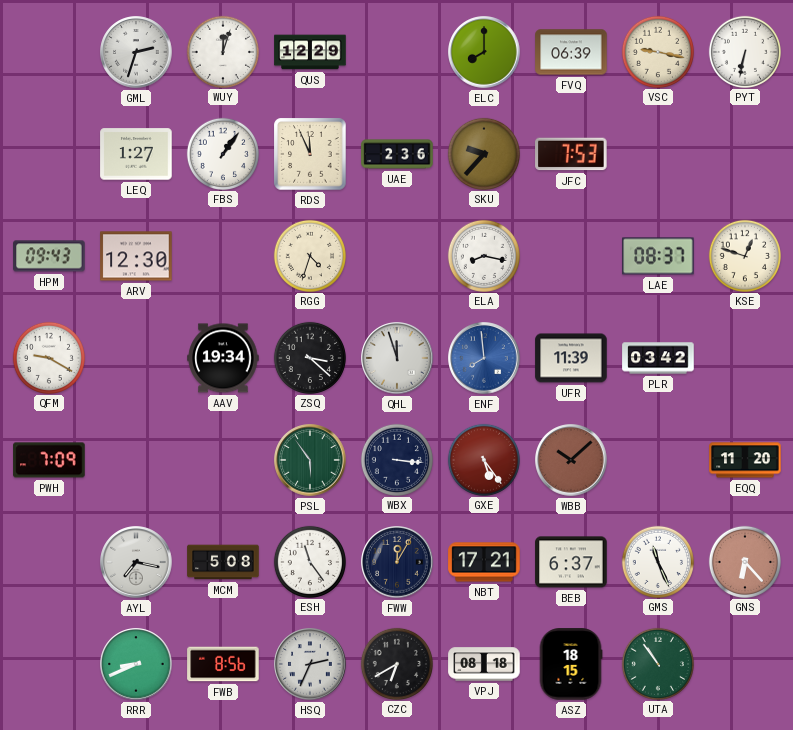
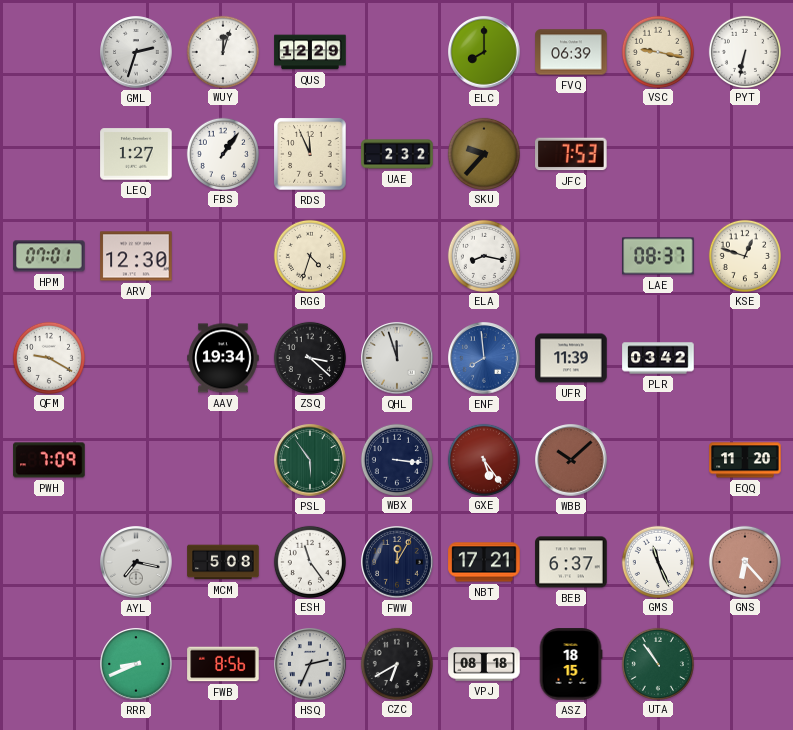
UAE: 2:36 -> 2:32
HPM: 09:43 -> 07:01
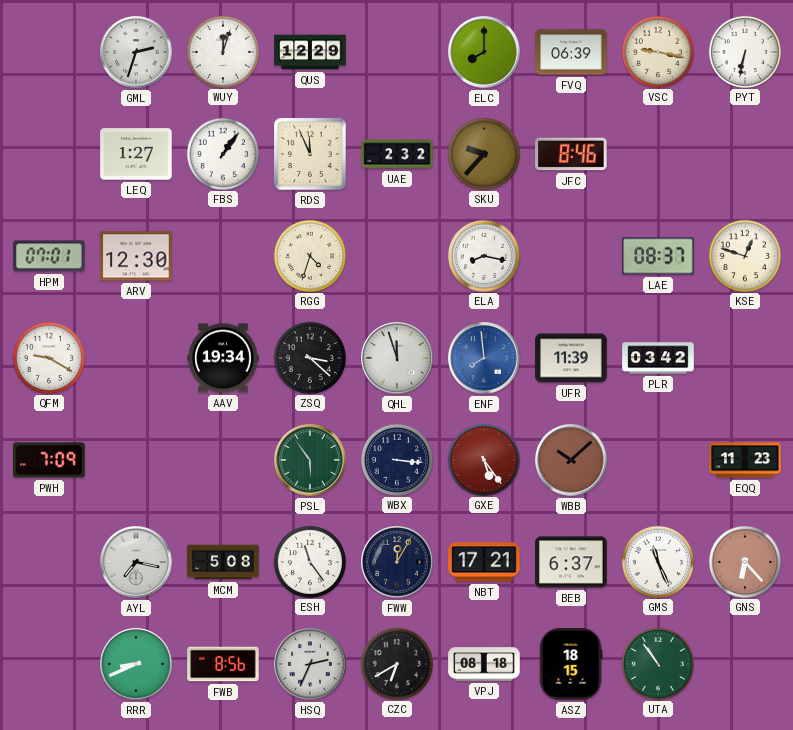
JFC: 7:53 -> 8:46
EQQ: 11:20 -> 11:23
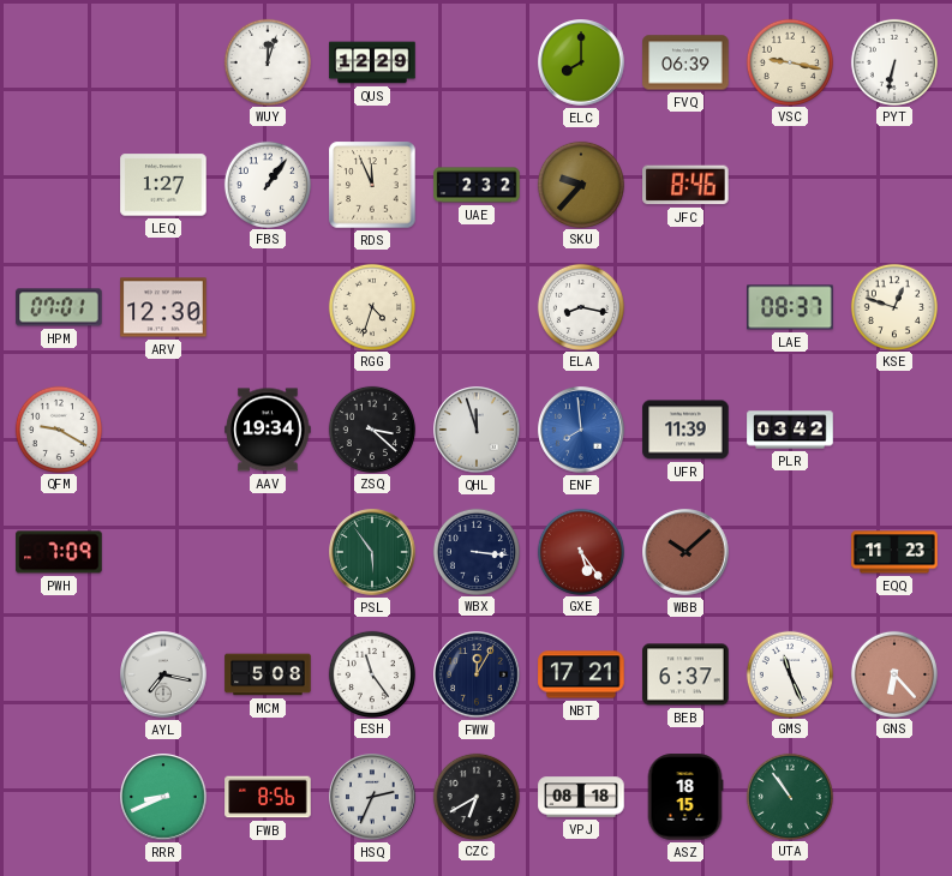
GML: 2:33 -> none
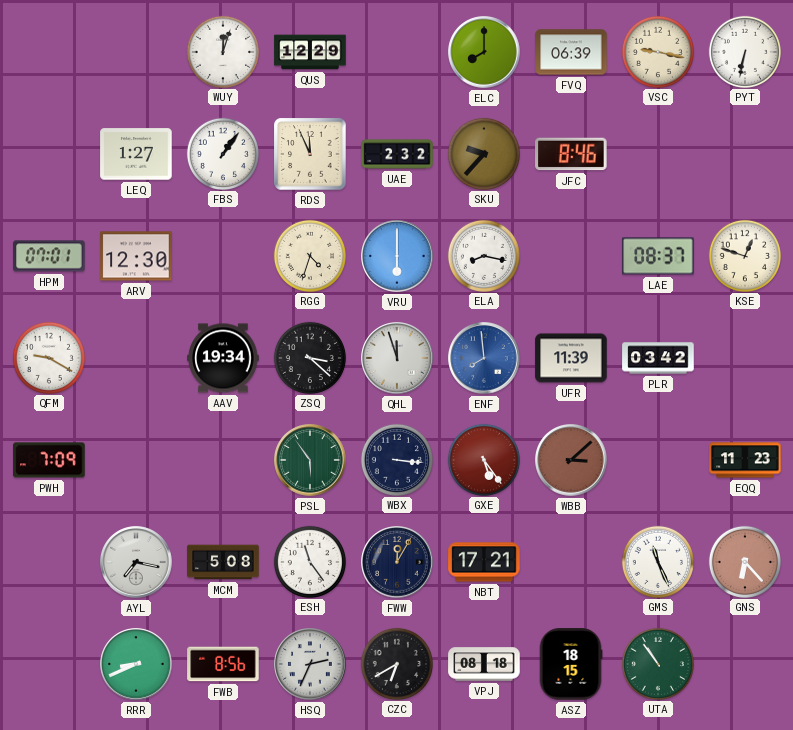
VRU: none -> 6:00
WBB: 10:08 -> 3:08
BEB: 6:37 -> none
